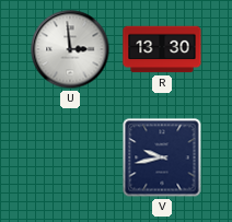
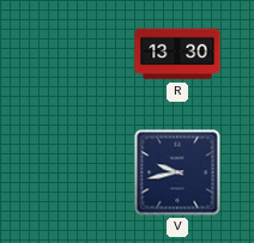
U: 2:59 -> none
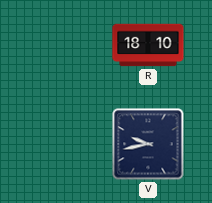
R: 13:30 -> 18:10
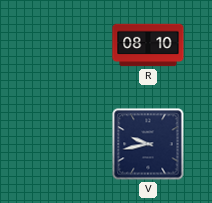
R: 18:10 -> 08:10
